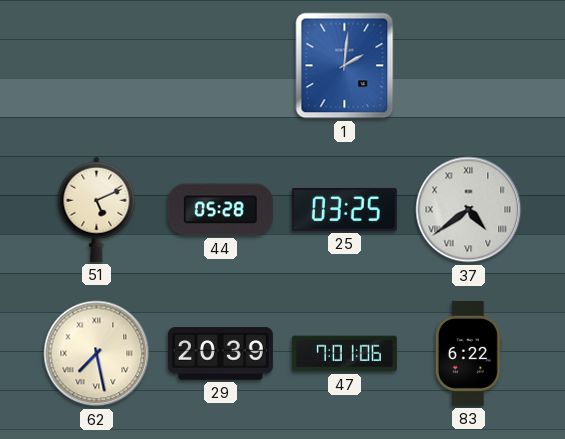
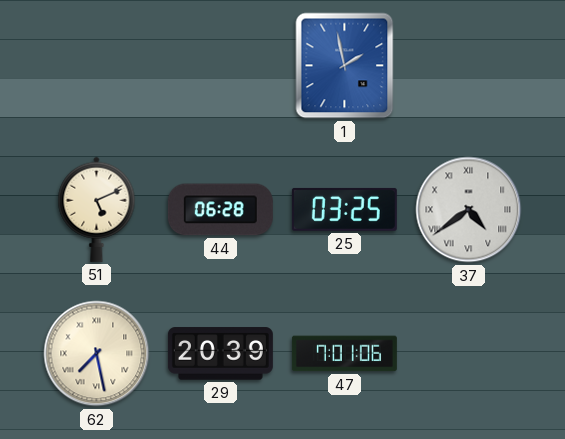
1: 2:01 -> 1:58
44: 05:28 -> 06:28
83: 6:22 -> none
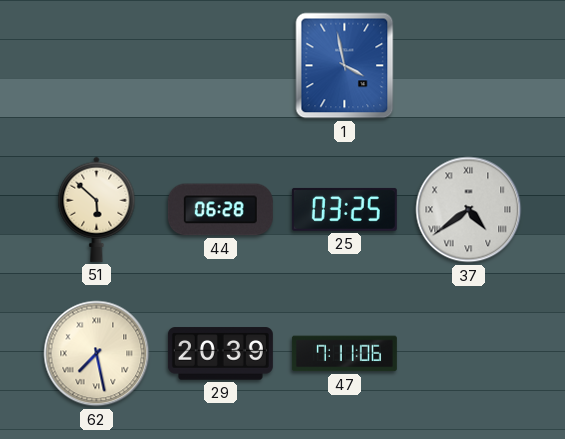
1: 1:58 -> 3:58
51: 5:11 -> 5:52
47: 7:01 -> 7:11
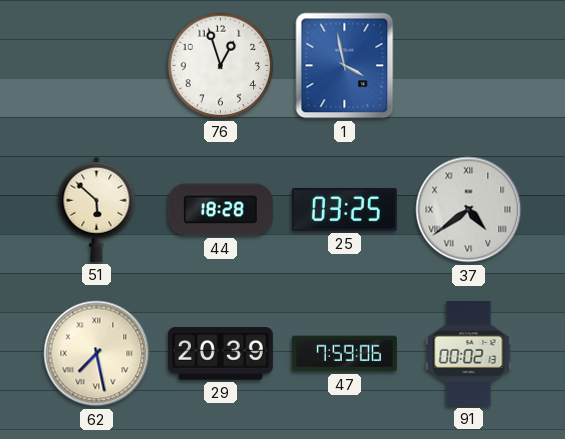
76: none -> 12:57
44: 06:28 -> 18:28
47: 7:11 -> 7:59
91: none -> 00:02
